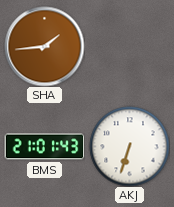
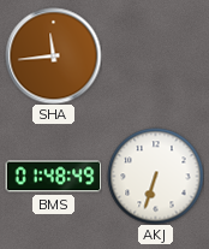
SHA: 1:44 -> 11:44
BMS: 21:01 -> 01:48
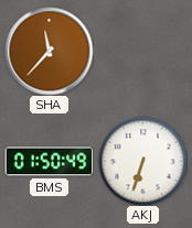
SHA: 11:44 -> 11:37
BMS: 01:48 -> 01:50
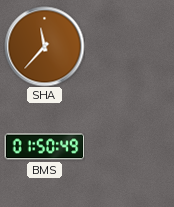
AKJ: 6:33 -> none
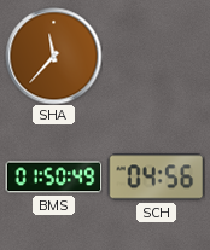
SCH: none -> 04:56
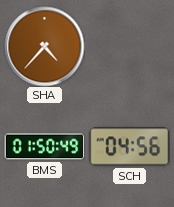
SHA: 11:37 -> 4:37
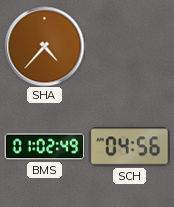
BMS: 01:50 -> 01:02
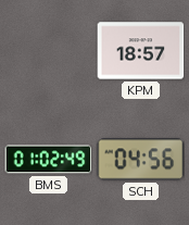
SHA: 4:37 -> none
KPM: none -> 18:57
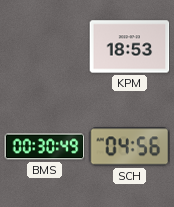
KPM: 18:57 -> 18:53
BMS: 01:02 -> 00:30
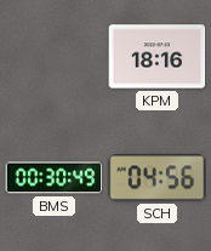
KPM: 18:53 -> 18:16
